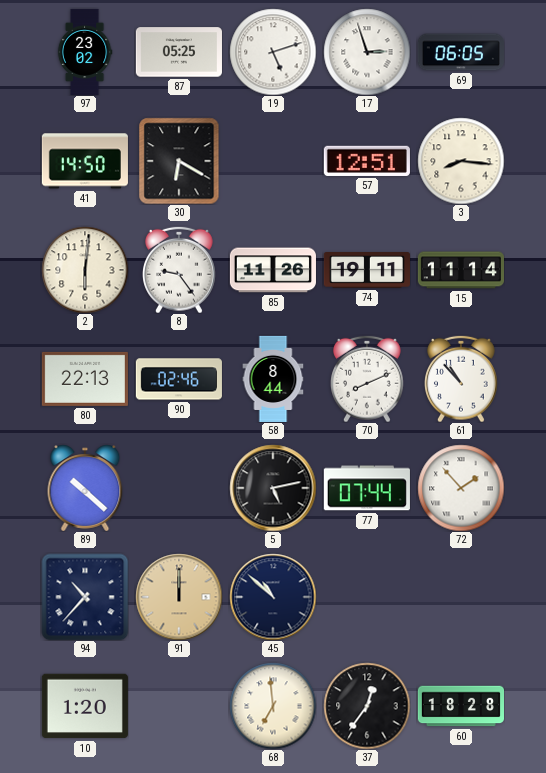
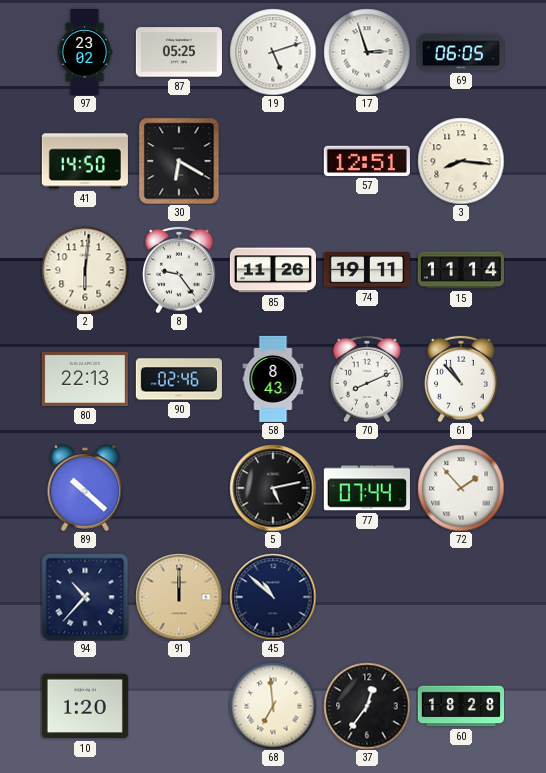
58: 8:44 -> 8:43
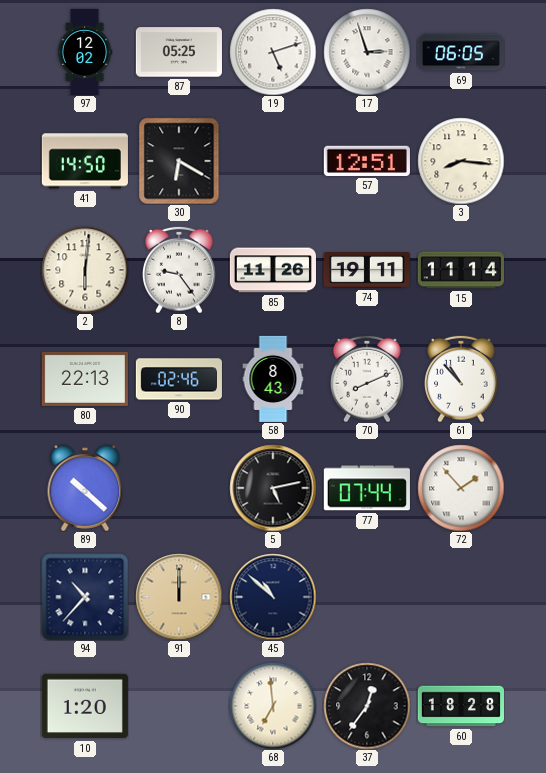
97: 23:02 -> 12:02
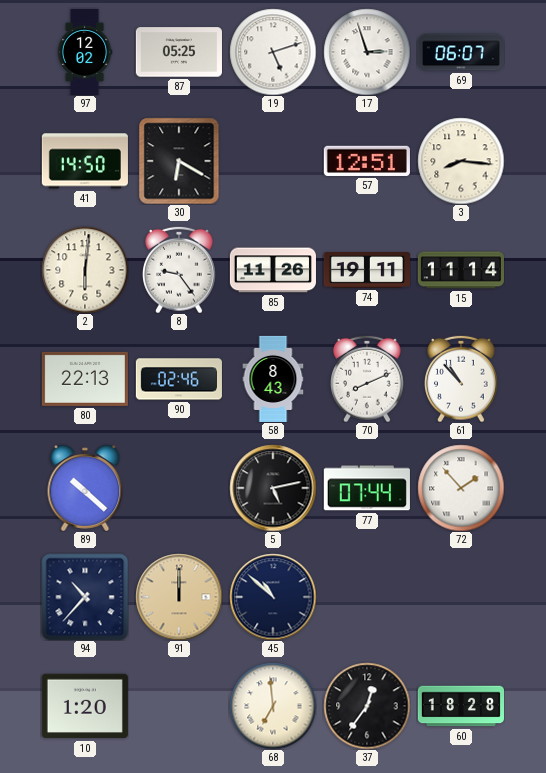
69: 06:05 -> 06:07
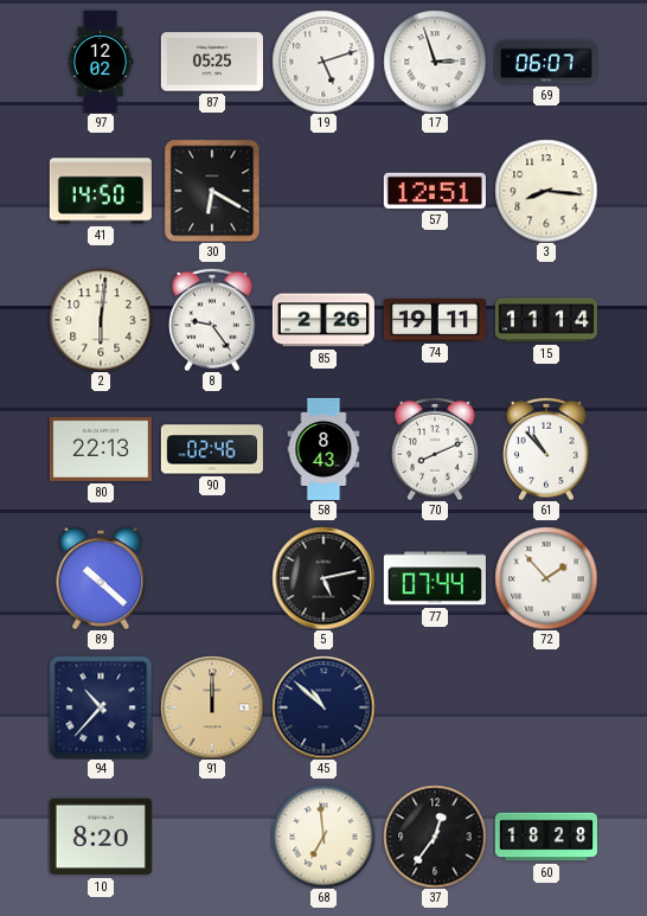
85: 11:26 -> 2:26
10: 1:20 -> 8:20
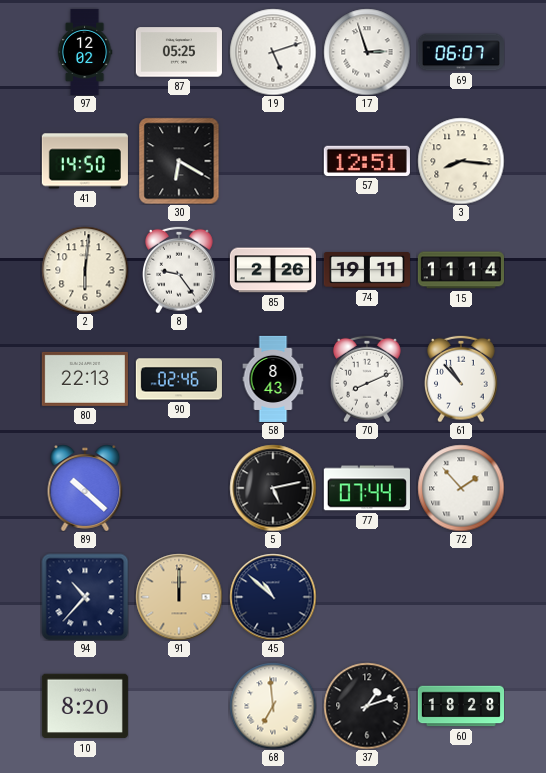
37: 12:36 -> 1:12
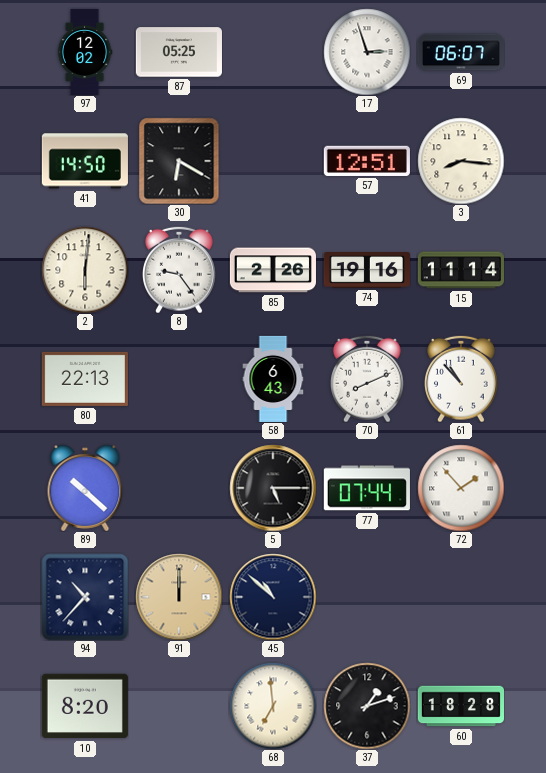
19: 5:12 -> none
74: 19:11 -> 19:16
90: 02:46 -> none
58: 8:43 -> 6:43
5: 5:13 -> 5:15
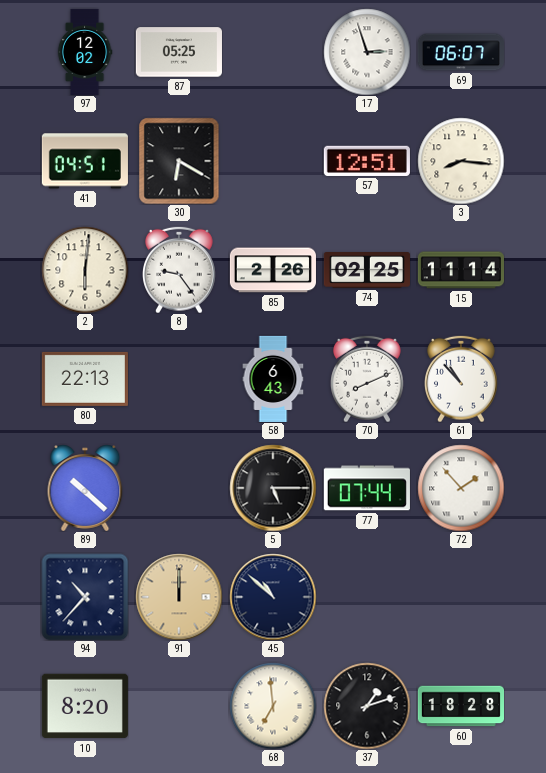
41: 14:50 -> 04:51
74: 19:16 -> 02:25
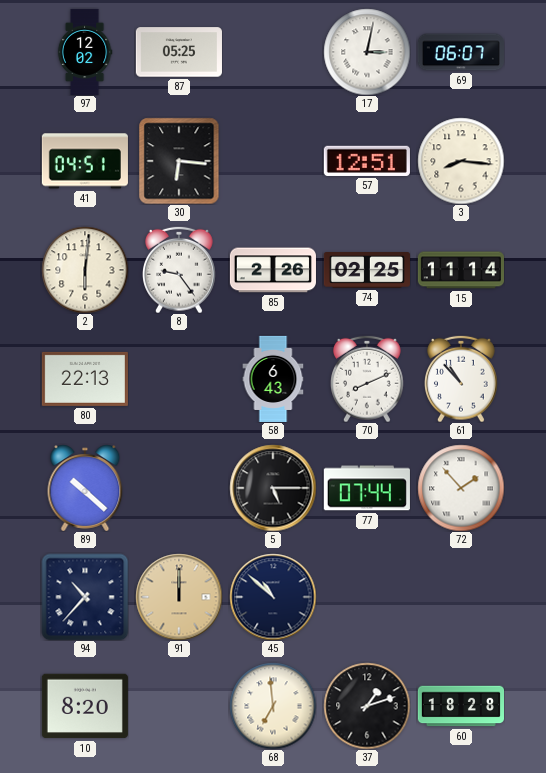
17: 2:57 -> 3:02
30: 6:20 -> 6:16
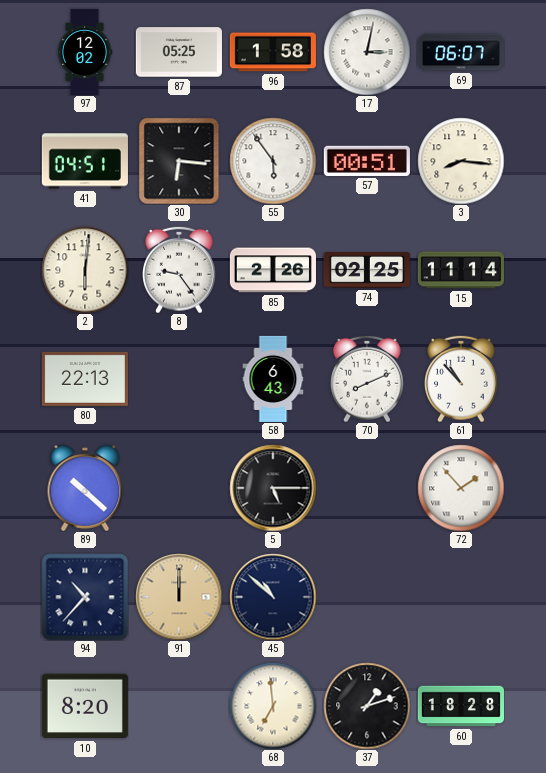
96: none -> 1:58
55: none -> 5:54
57: 12:51 -> 00:51
77: 07:44 -> none
